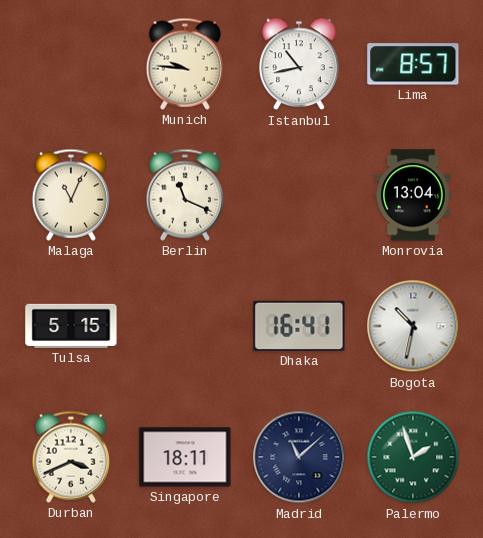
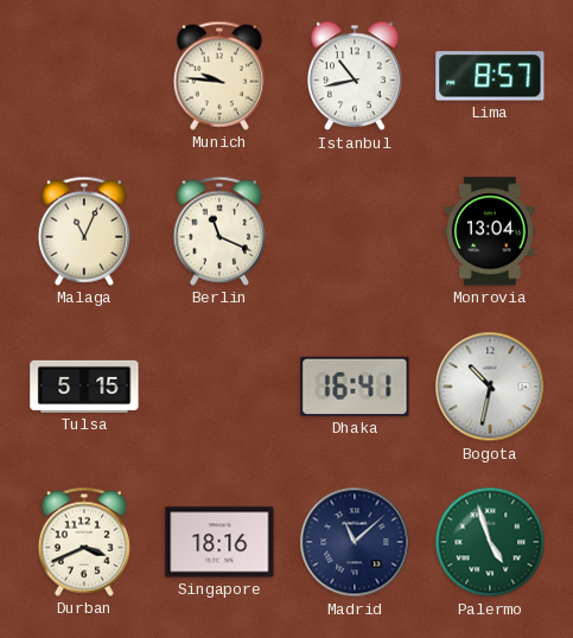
Singapore: 18:11 -> 18:16
Palermo: 1:57 -> 4:57
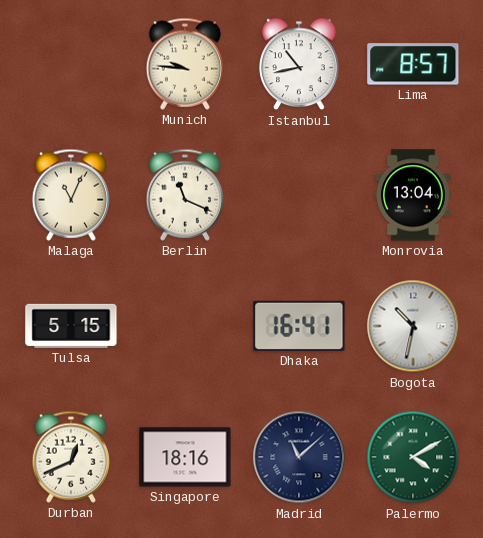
Durban: 3:41 -> 12:41
Palermo: 4:57 -> 4:10
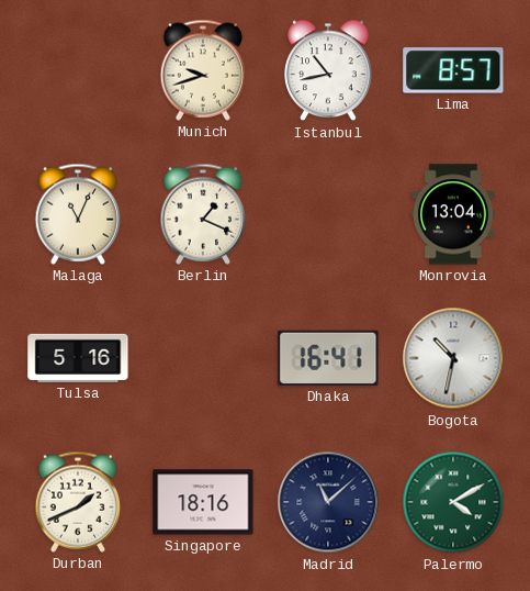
Munich: 9:46 -> 9:42
Berlin: 11:19 -> 1:19
Tulsa: 5:15 -> 5:16
Durban: 12:41 -> 1:41
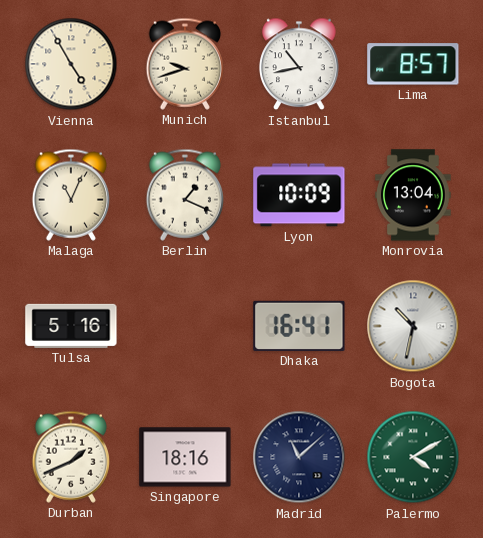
Vienna: none -> 4:55
Lyon: none -> 10:09
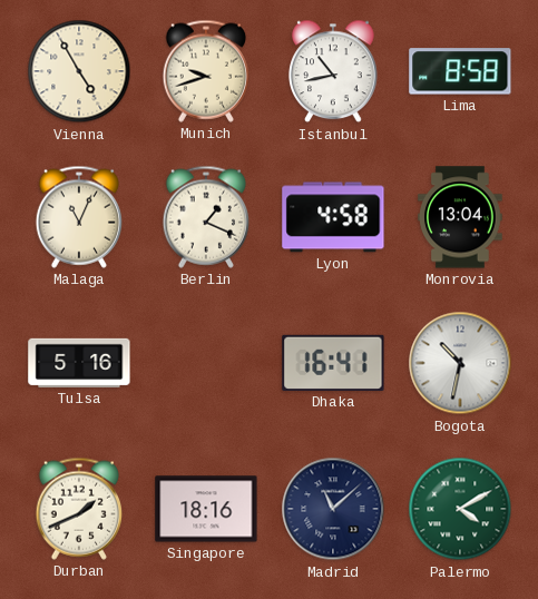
Lima: 8:57 -> 8:58
Lyon: 10:09 -> 4:58
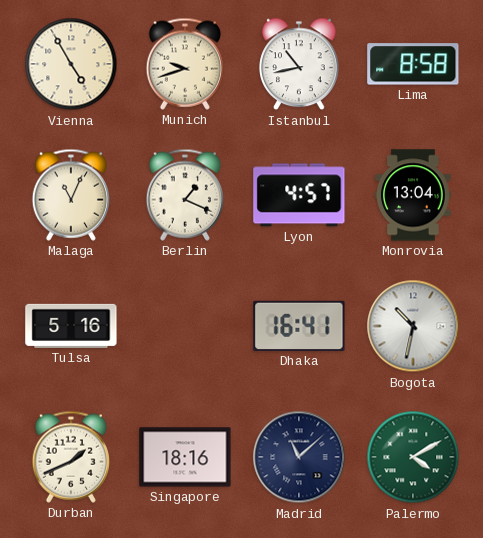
Lyon: 4:58 -> 4:57
